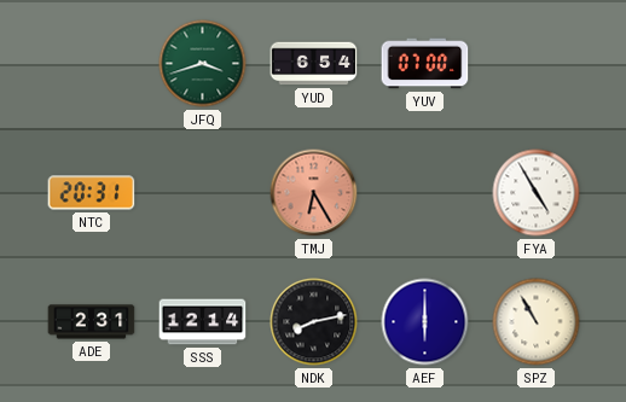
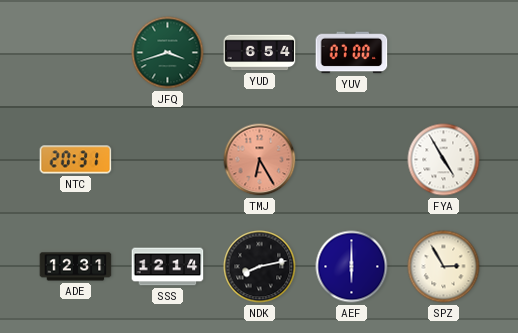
ADE: 2:31 -> 12:31
SPZ: 10:55 -> 2:55
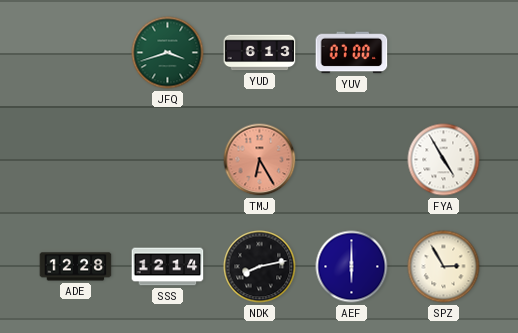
YUD: 6:54 -> 6:13
NTC: 20:31 -> none
ADE: 12:31 -> 12:28
